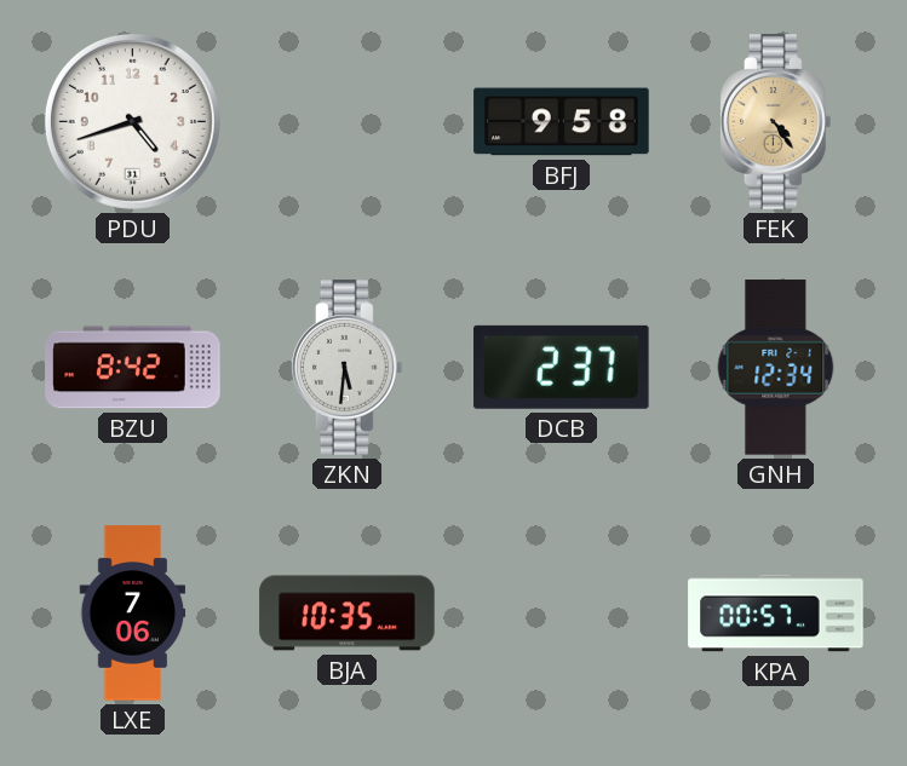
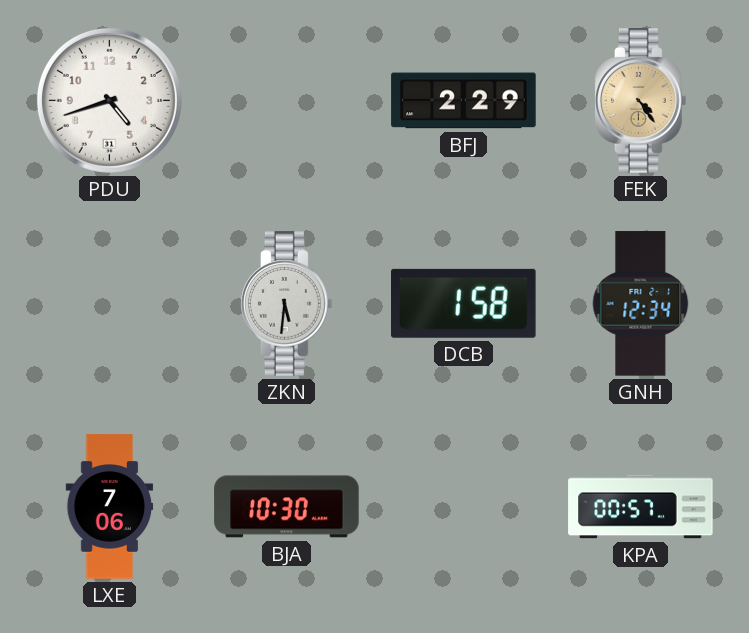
BFJ: 9:58 -> 2:29
BZU: 8:42 -> none
DCB: 2:37 -> 1:58
BJA: 10:35 -> 10:30
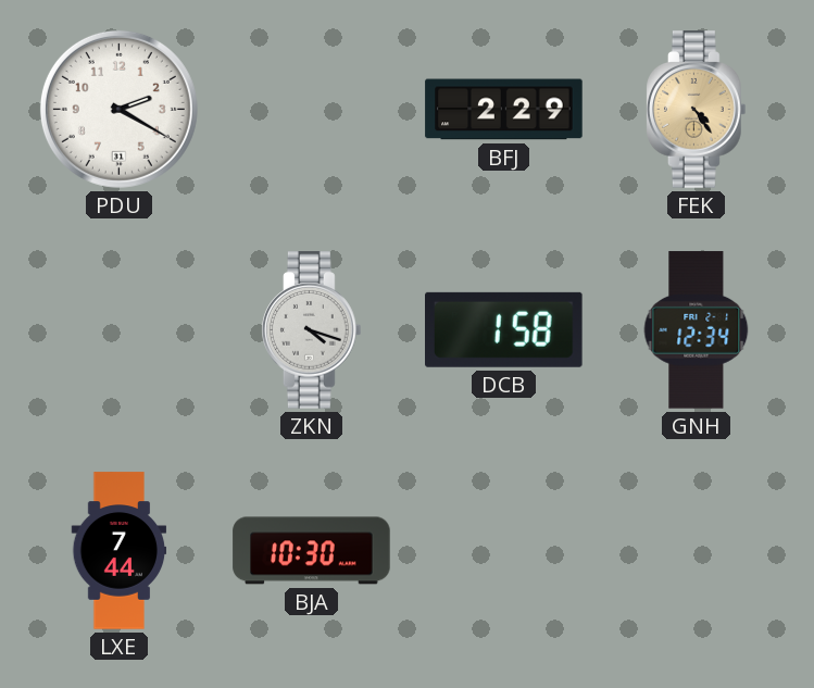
PDU: 4:42 -> 2:20
ZKN: 5:31 -> 4:18
LXE: 7:06 -> 7:44
KPA: 00:57 -> none
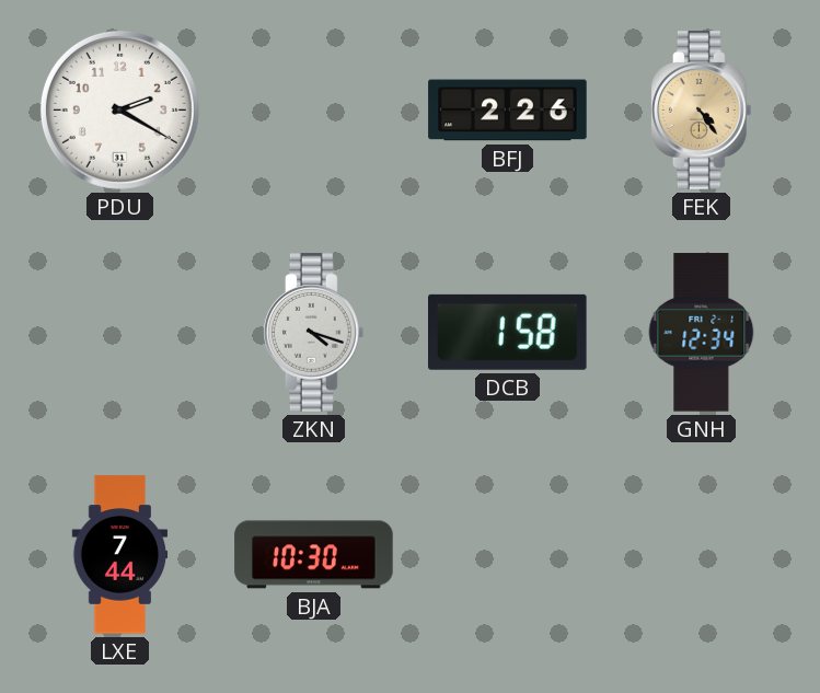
BFJ: 2:29 -> 2:26
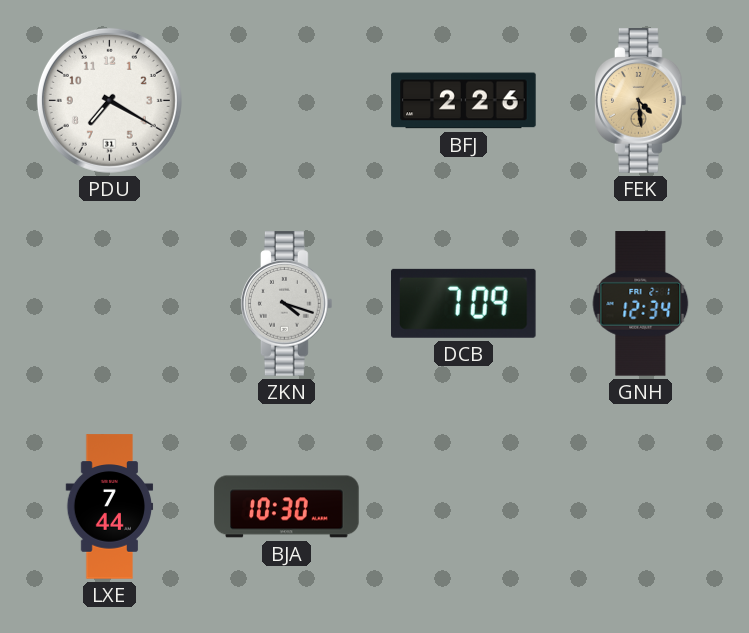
PDU: 2:20 -> 7:20
FEK: 4:24 -> 4:29
DCB: 1:58 -> 7:09
